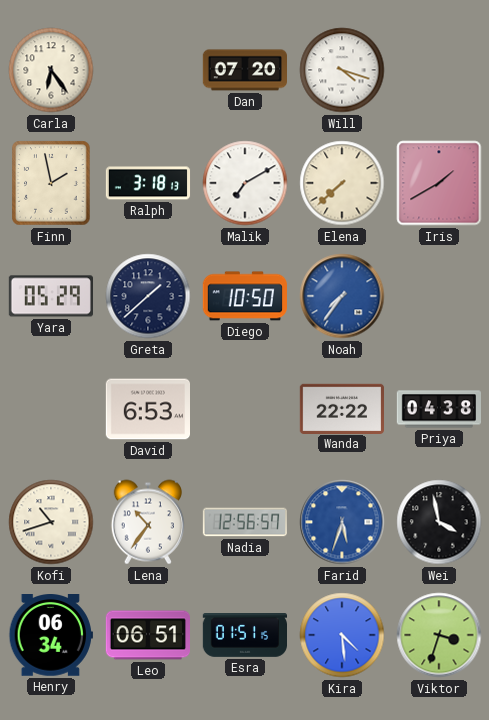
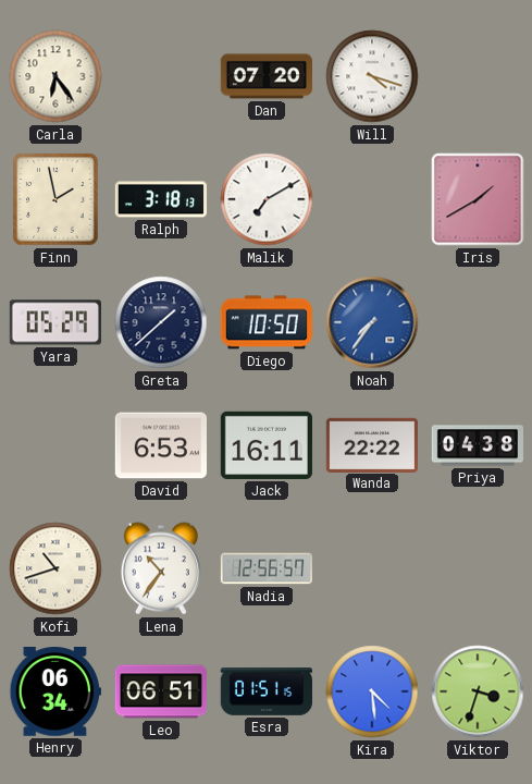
Elena: 7:38 -> none
Jack: none -> 16:11
Farid: 5:33 -> none
Wei: 3:58 -> none
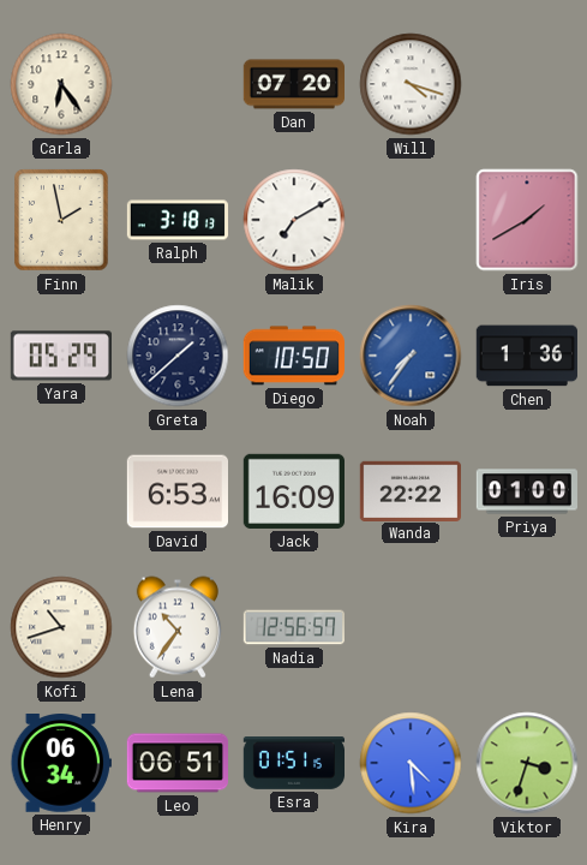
Chen: none -> 1:36
Jack: 16:11 -> 16:09
Priya: 04:38 -> 01:00
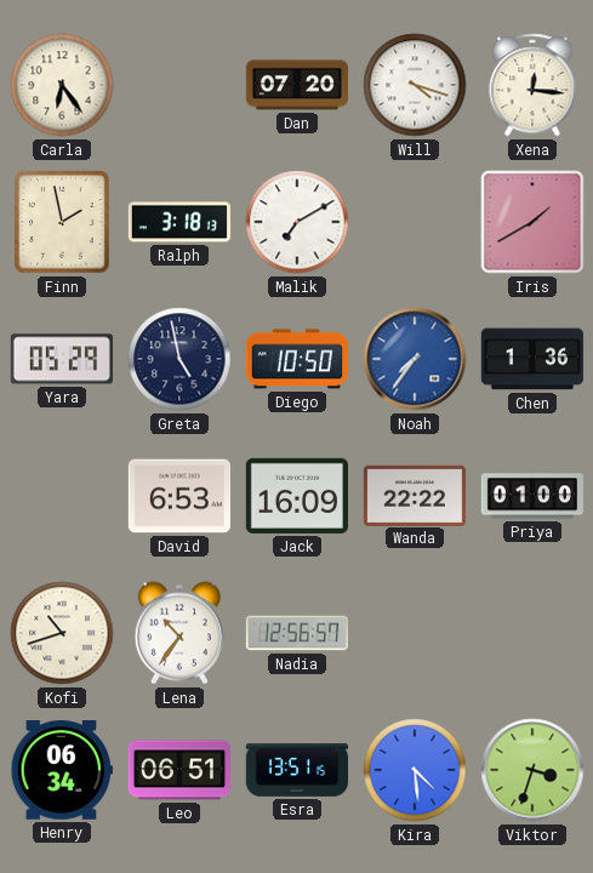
Xena: none -> 12:16
Greta: 1:38 -> 4:58
Esra: 01:51 -> 13:51
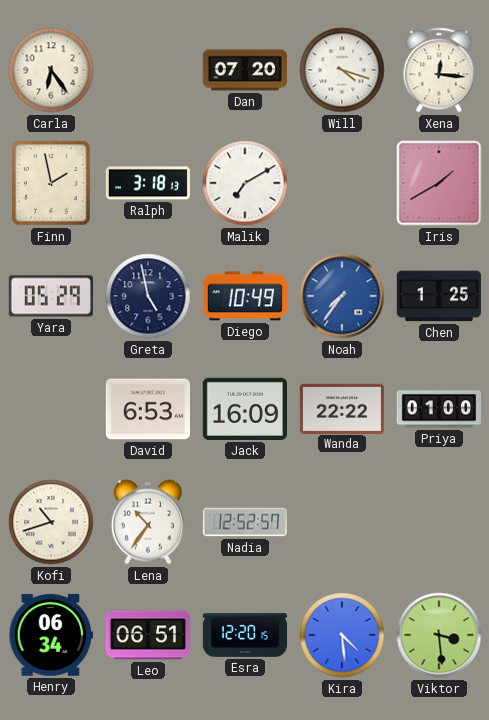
Diego: 10:50 -> 10:49
Chen: 1:36 -> 1:25
Nadia: 12:56 -> 12:52
Esra: 13:51 -> 12:20
Viktor: 3:33 -> 3:29
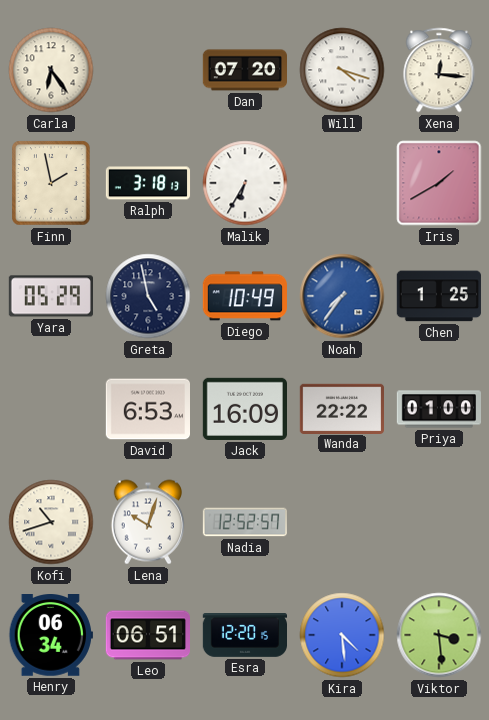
Malik: 7:10 -> 6:35
Lena: 10:36 -> 10:03
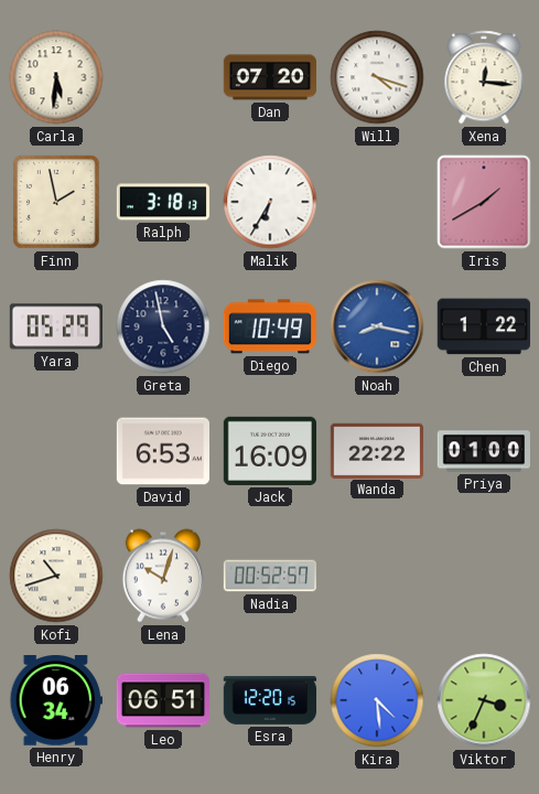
Carla: 6:24 -> 5:31
Noah: 7:36 -> 8:17
Chen: 1:25 -> 1:22
Nadia: 12:52 -> 00:52
Viktor: 3:29 -> 3:34
